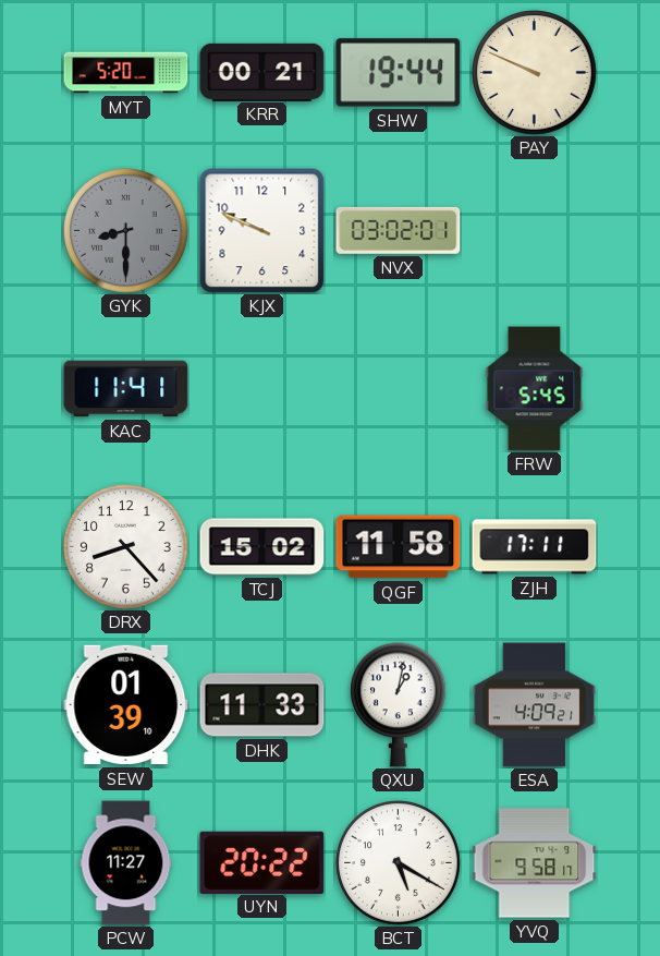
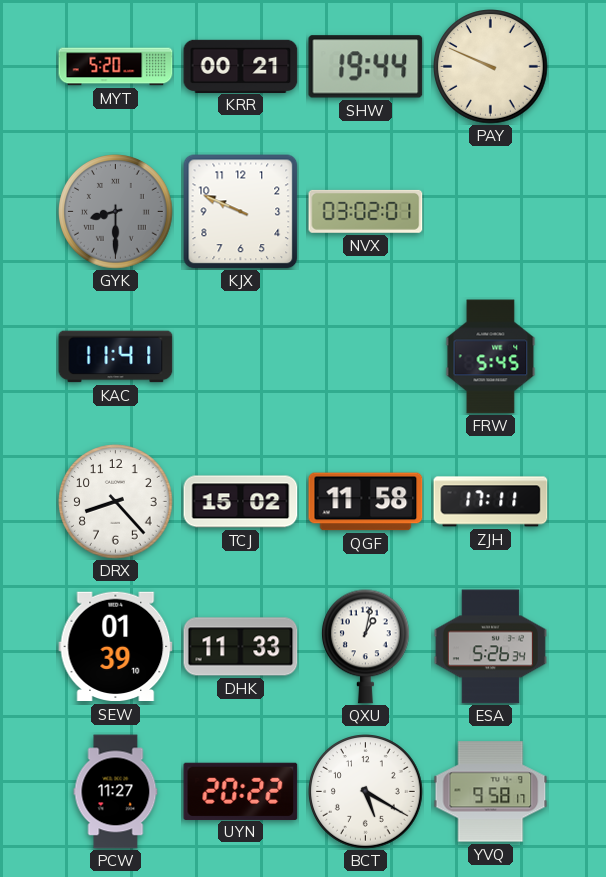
ESA: 4:09 -> 5:26
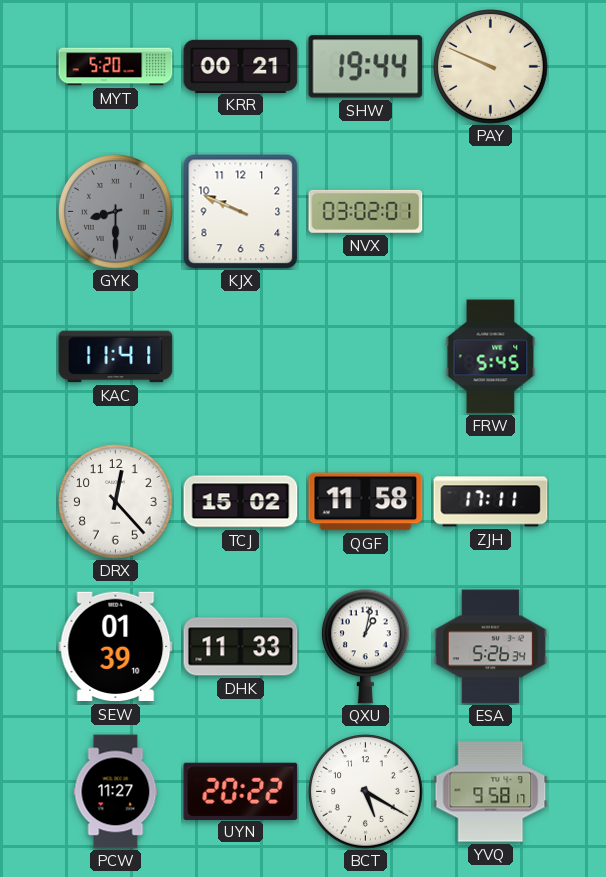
DRX: 8:23 -> 12:23
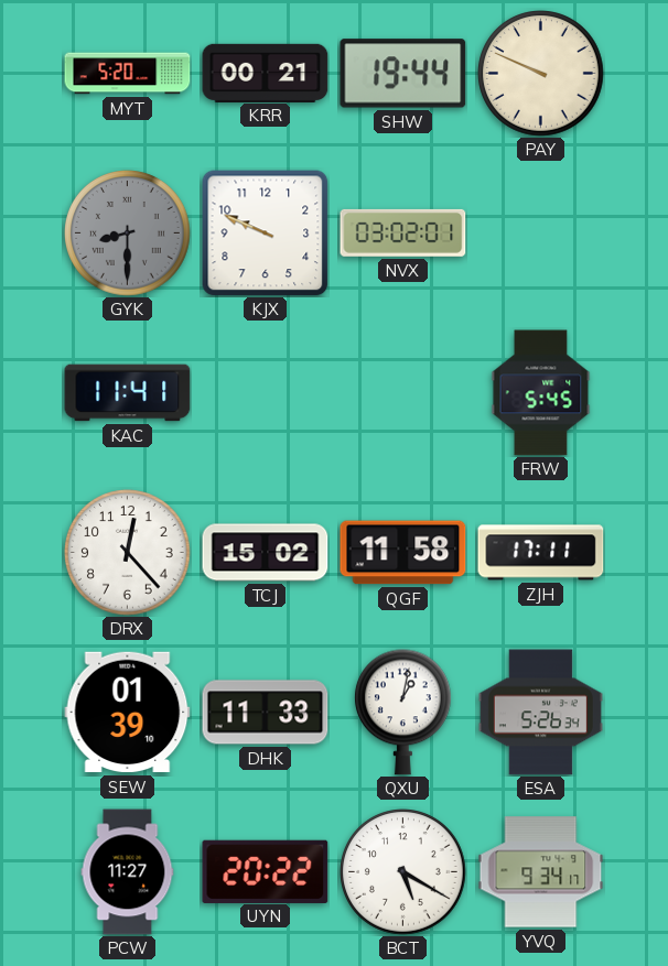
YVQ: 9:58 -> 9:34
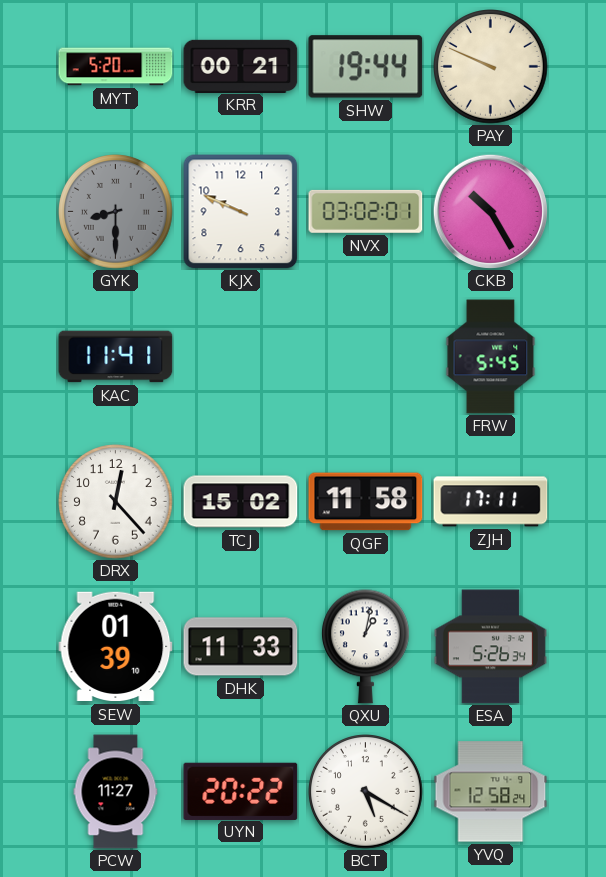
CKB: none -> 10:25
YVQ: 9:34 -> 12:58
